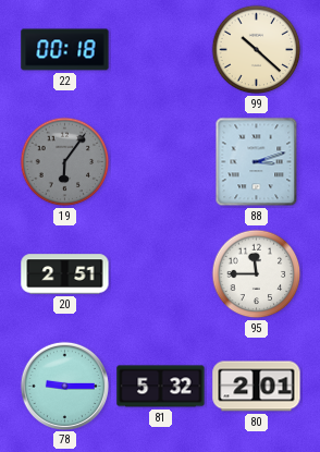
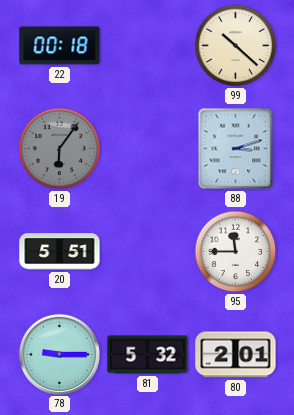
20: 2:51 -> 5:51
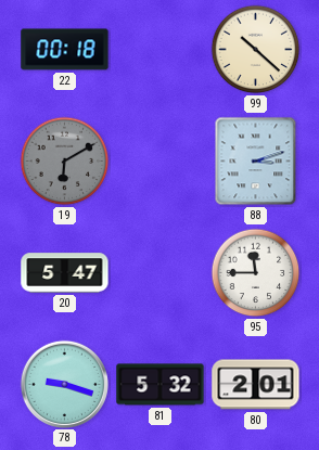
19: 6:06 -> 6:10
20: 5:51 -> 5:47
78: 9:15 -> 9:18
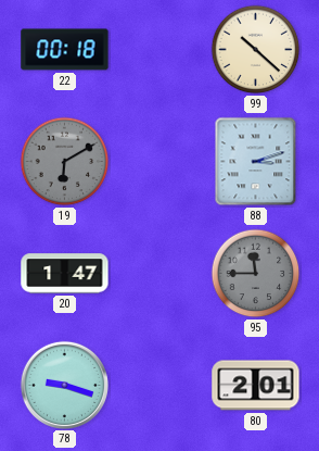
20: 5:47 -> 1:47
95 dial: white -> grey
81: 5:32 -> none
